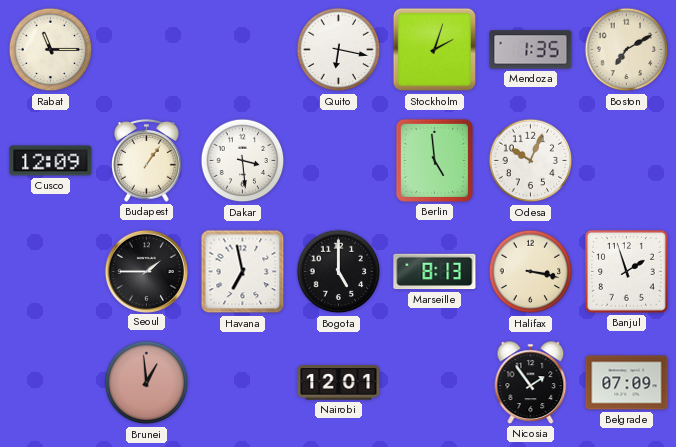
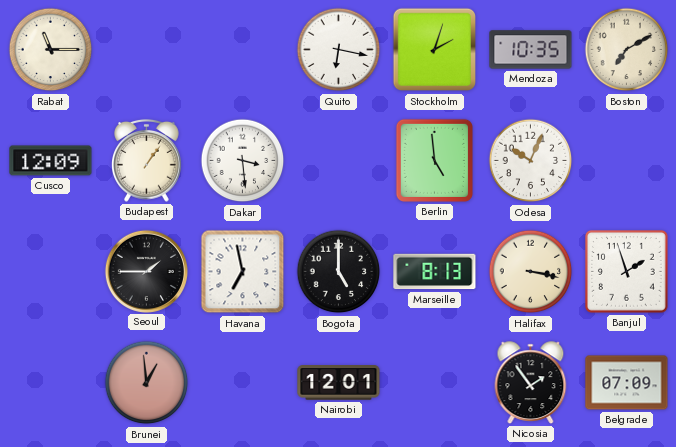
Mendoza: 1:35 -> 10:35
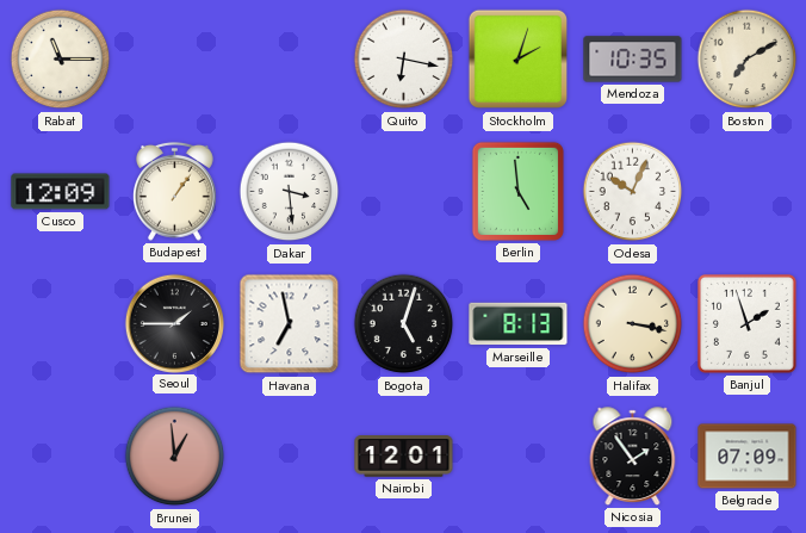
Bogota: 5:00 -> 5:03
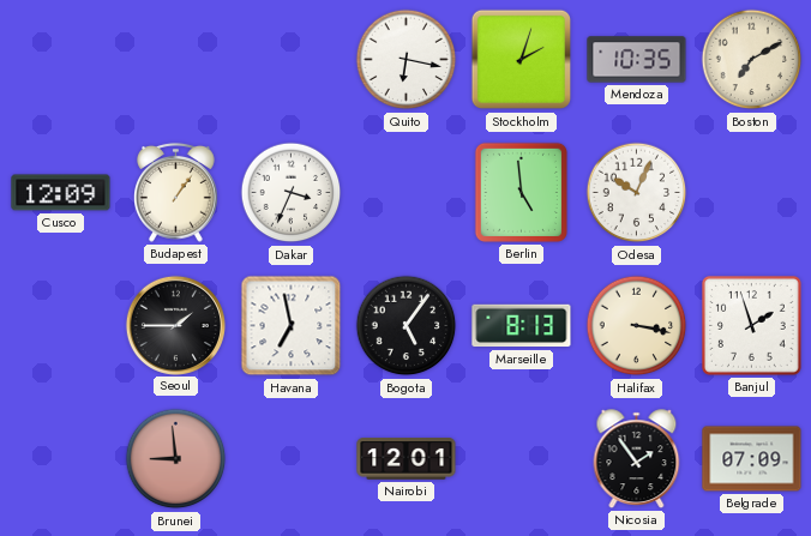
Rabat: 11:15 -> none
Dakar: 3:29 -> 3:34
Bogota: 5:03 -> 5:06
Brunei: 12:59 -> 8:59
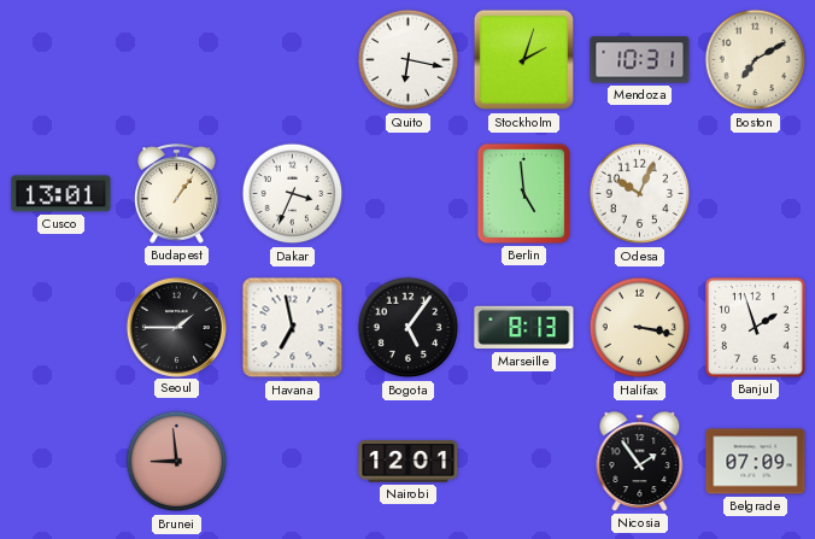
Mendoza: 10:35 -> 10:31
Cusco: 12:09 -> 13:01
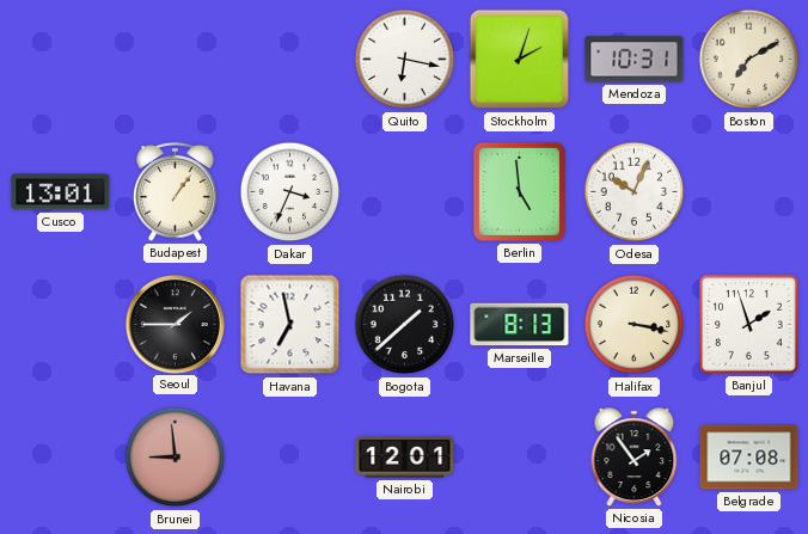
Bogota: 5:06 -> 1:38
Belgrade: 07:09 -> 07:08
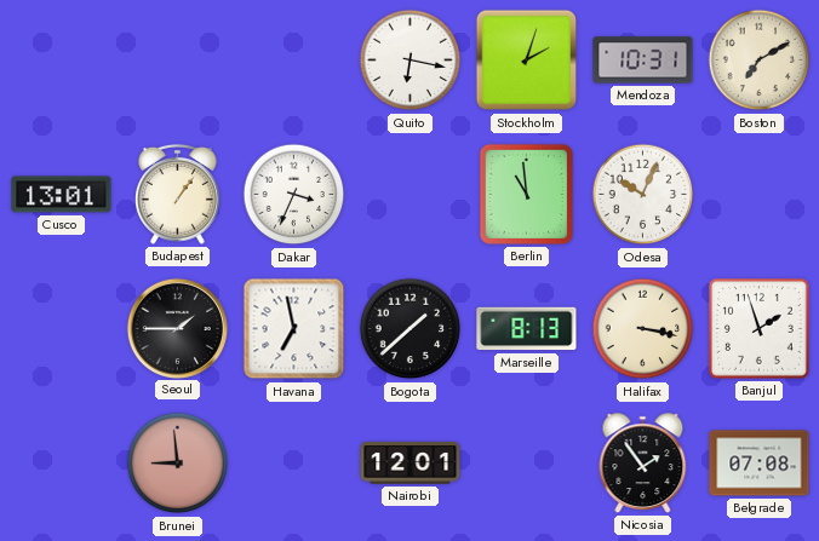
Berlin: 4:59 -> 10:59
